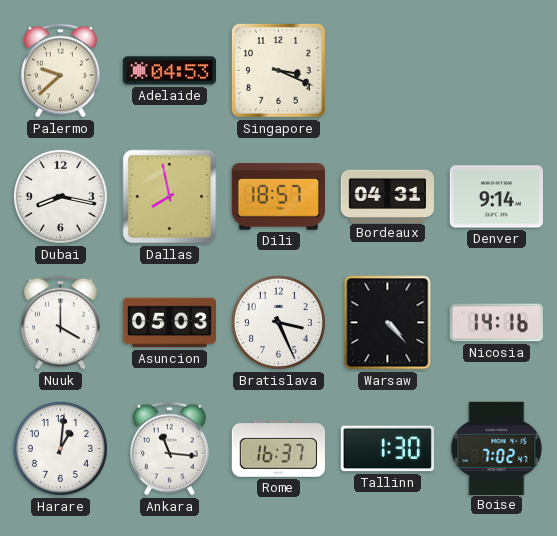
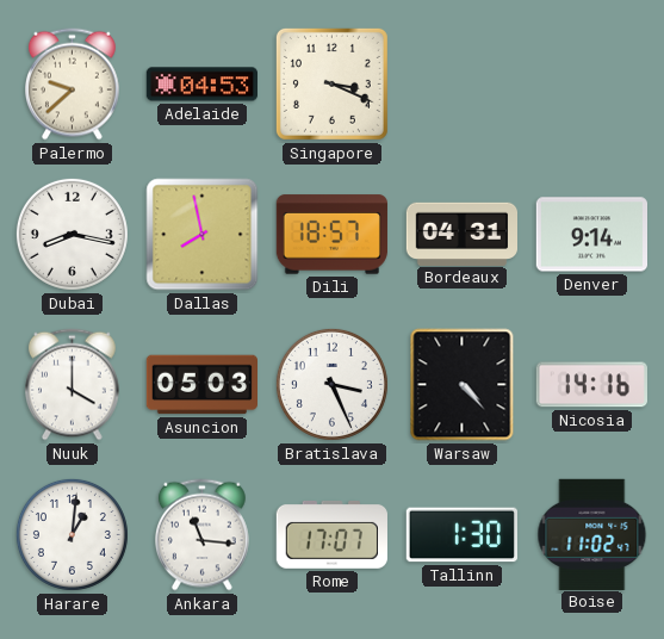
Rome: 16:37 -> 17:07
Boise: 7:02 -> 11:02
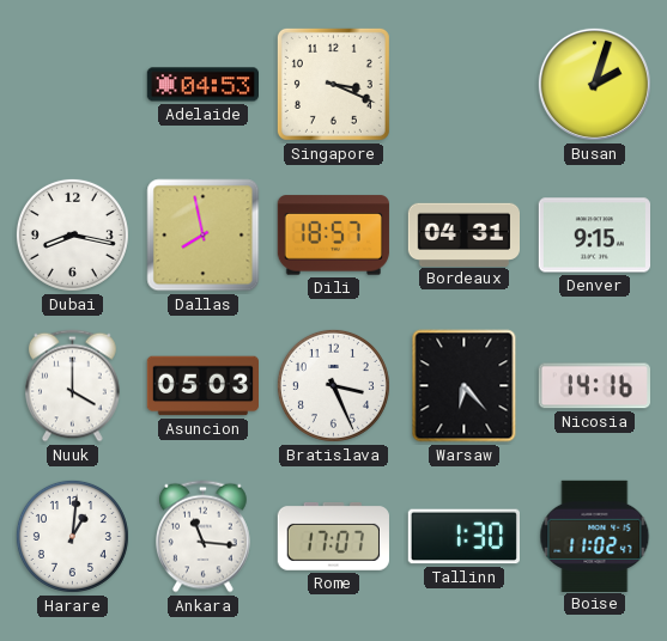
Palermo: 9:38 -> none
Busan: none -> 2:03
Denver: 9:14 -> 9:15
Warsaw: 4:23 -> 6:23
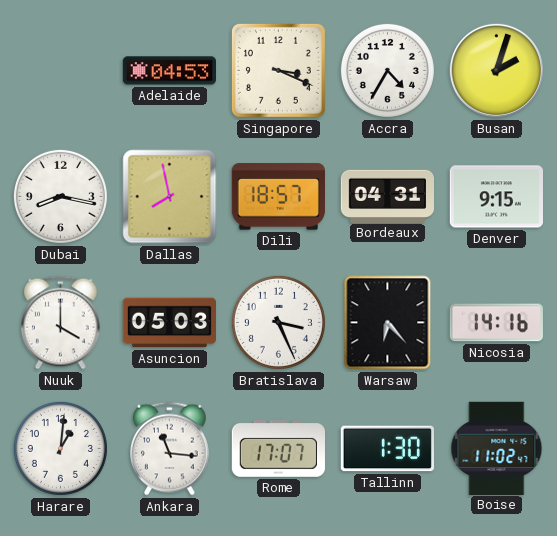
Accra: none -> 4:35
